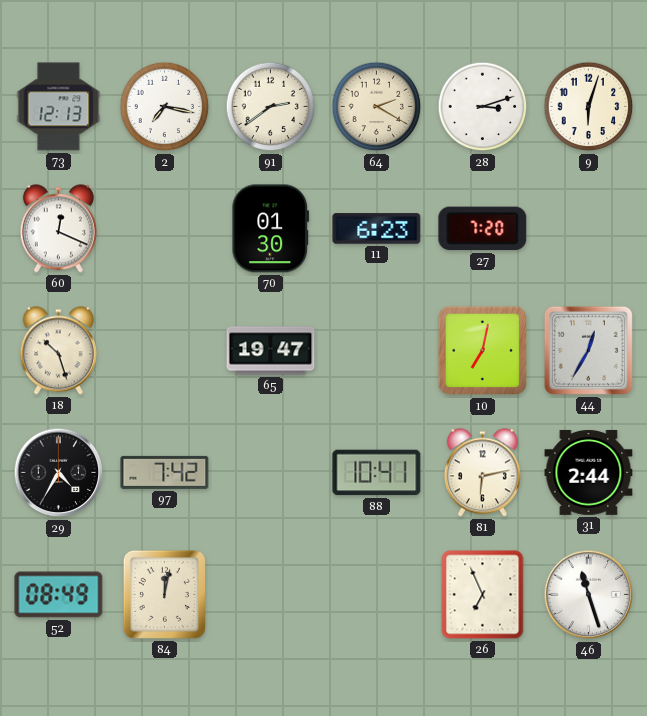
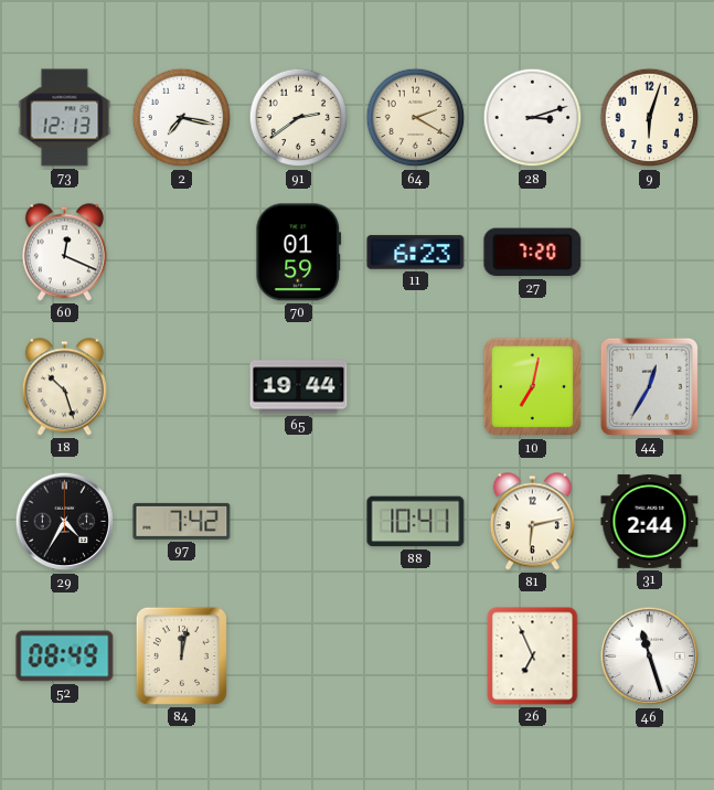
70: 01:30 -> 01:59
65: 19:47 -> 19:44
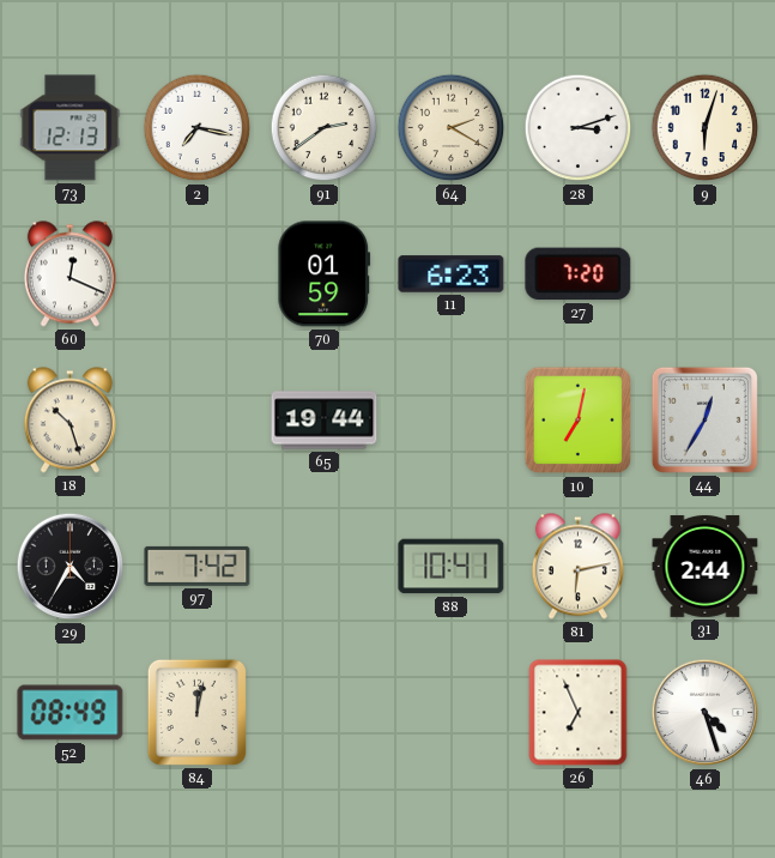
46: 11:27 -> 4:27
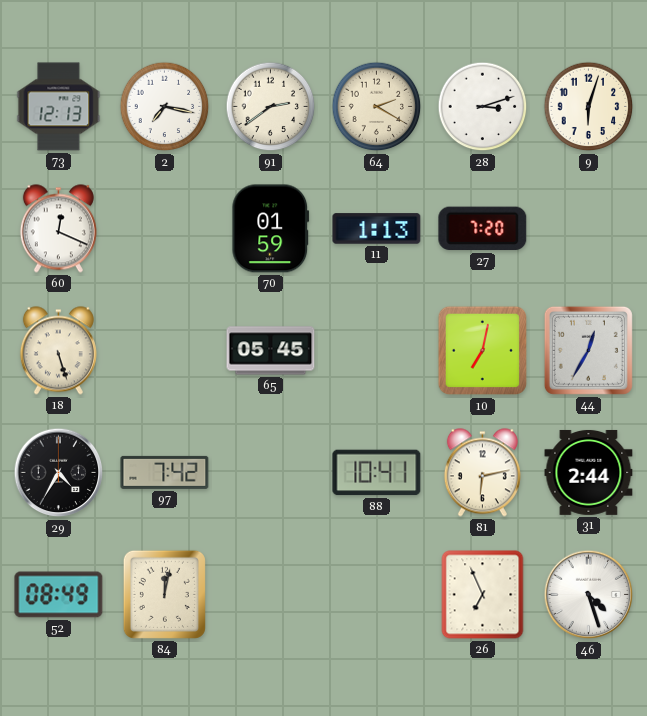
11: 6:23 -> 1:13
18: 10:27 -> 5:27
65: 19:44 -> 05:45
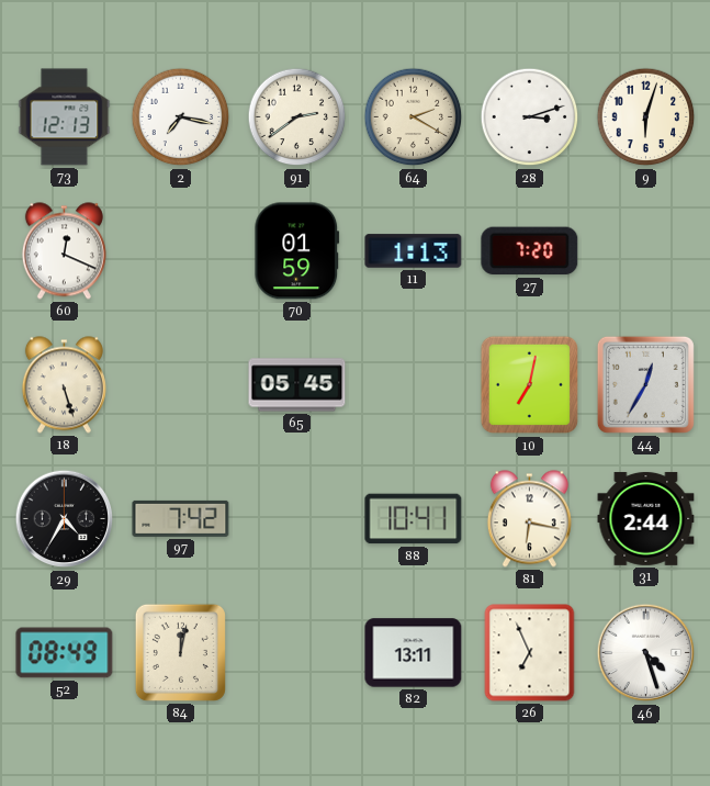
81: 6:13 -> 6:17
82: none -> 13:11
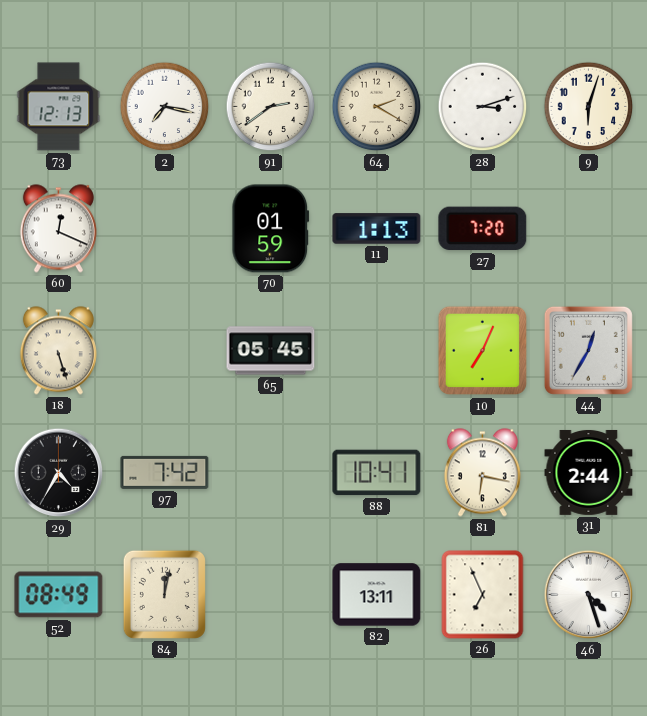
10: 7:02 -> 7:04
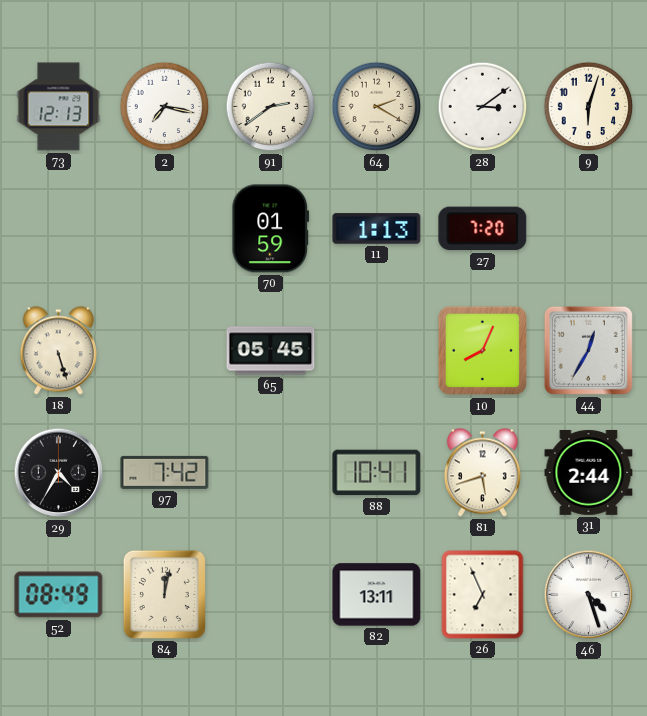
28: 3:12 -> 3:09
60: 12:19 -> none
10: 7:04 -> 8:04
81: 6:17 -> 5:42
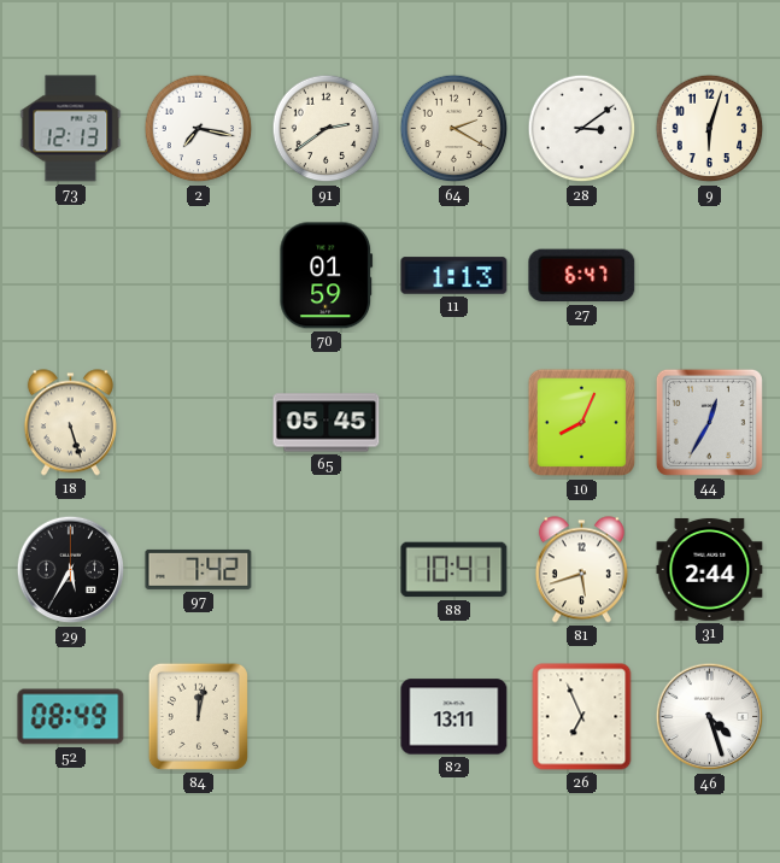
27: 7:20 -> 6:47
29: 4:35 -> 5:35
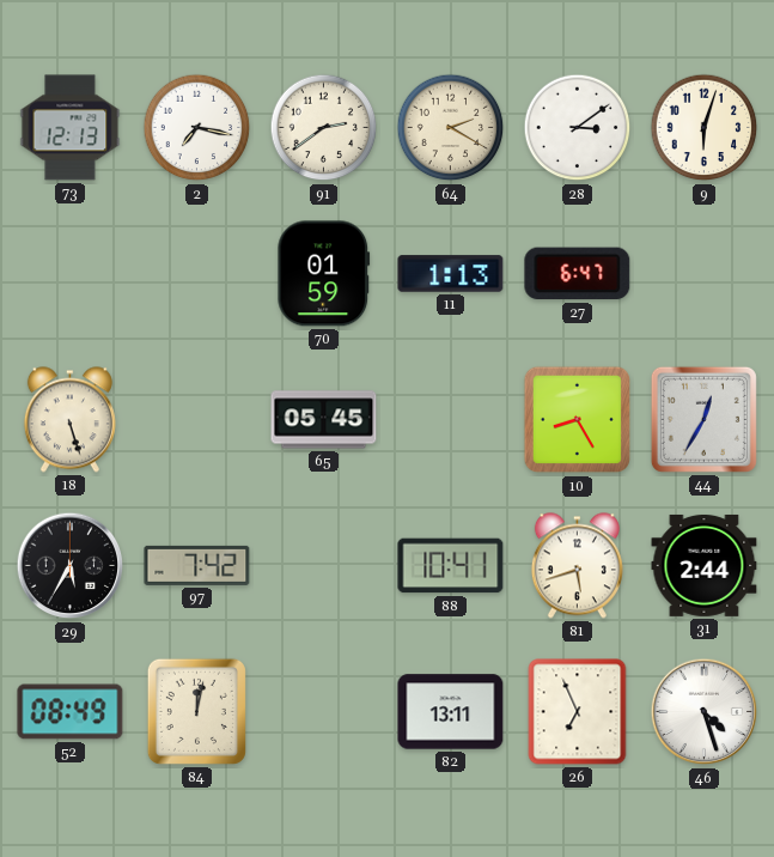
10: 8:04 -> 8:25
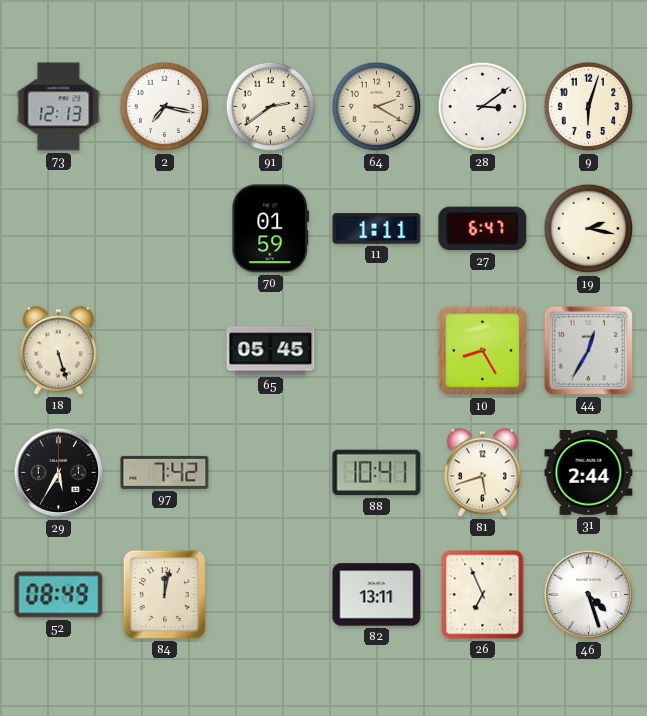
11: 1:13 -> 1:11
19: none -> 2:17
